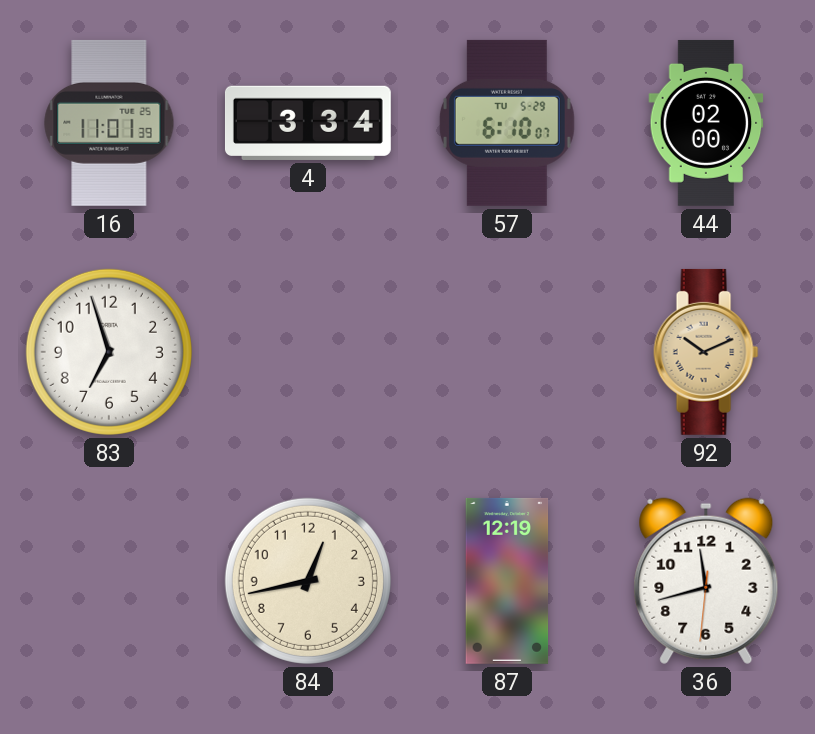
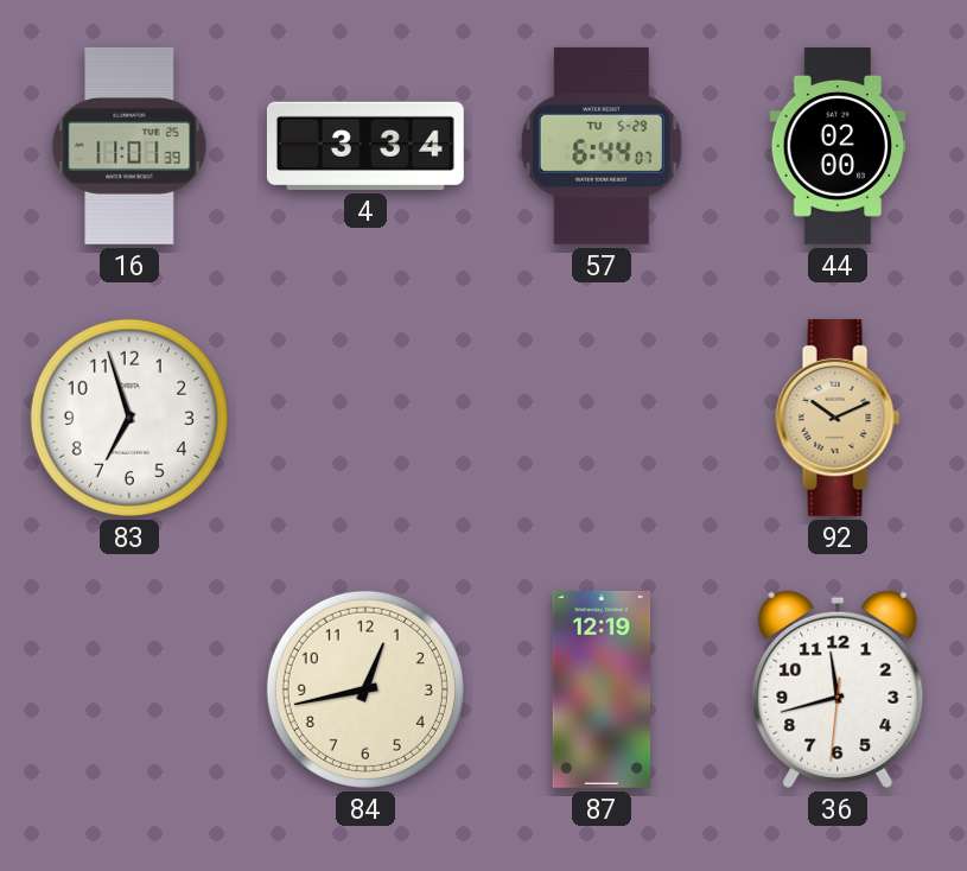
57: 6:10 -> 6:44
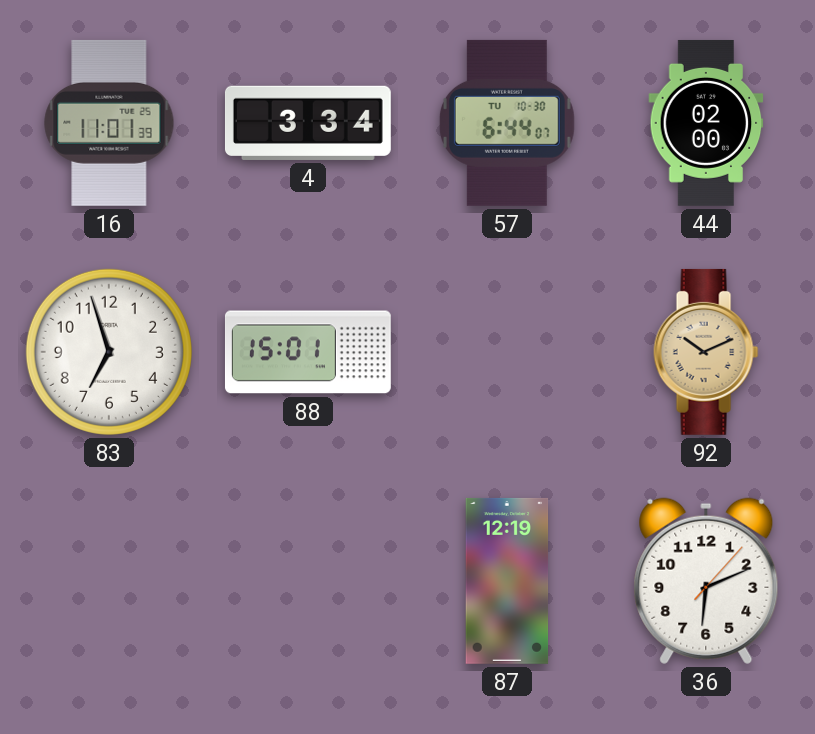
57 date: TU 5-29 -> TU 10-30
88: none -> 15:01
84: 12:43 -> none
36: 11:42 -> 6:11
